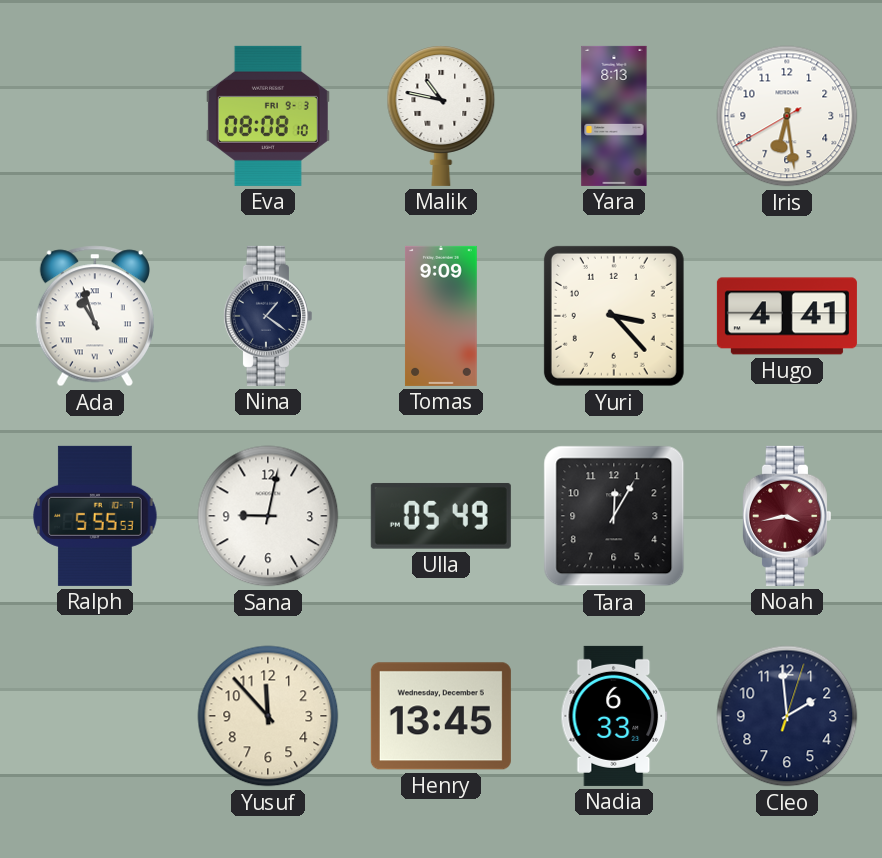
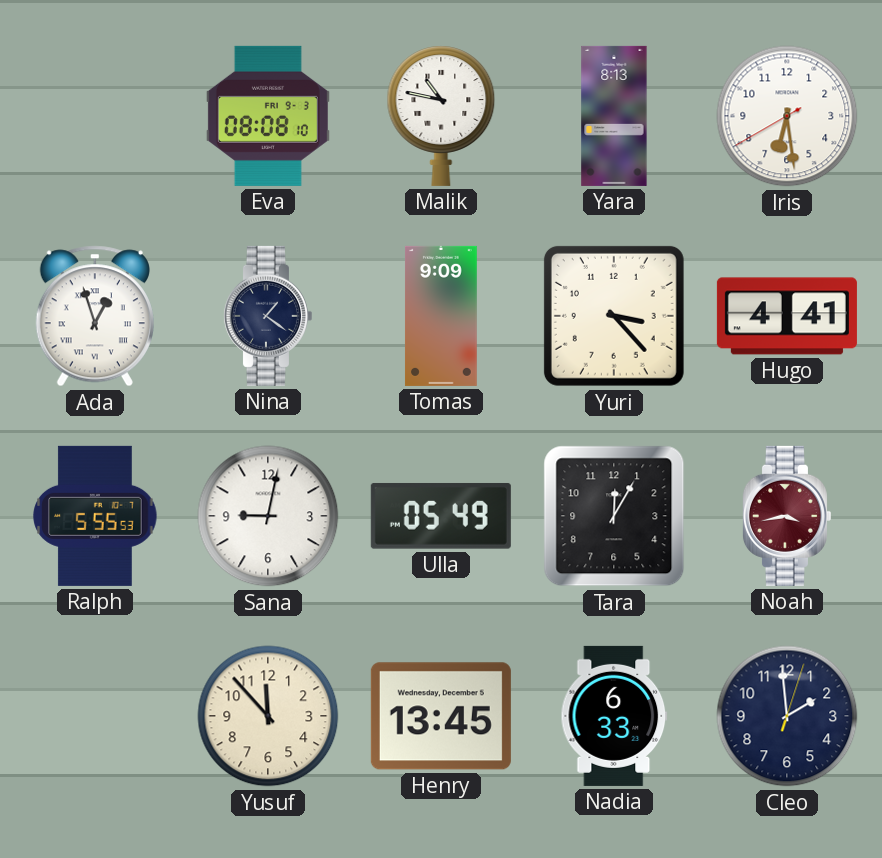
Ada: 10:57 -> 12:57
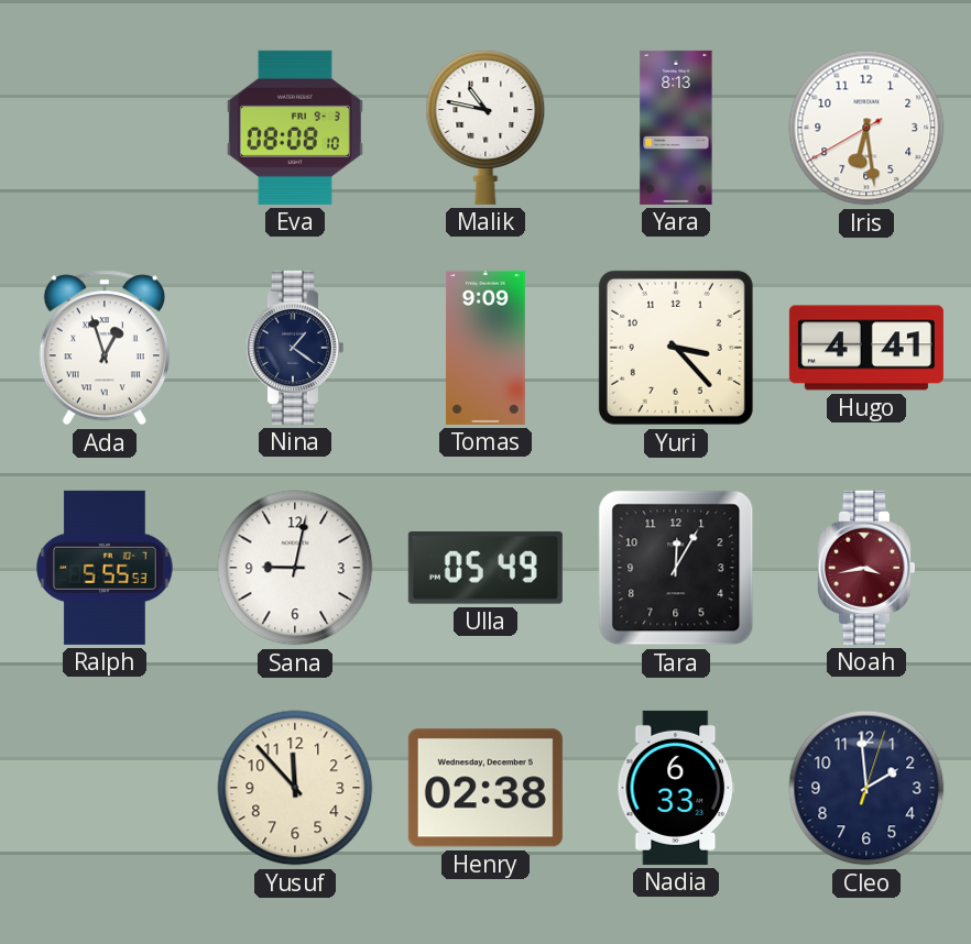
Henry: 13:45 -> 02:38
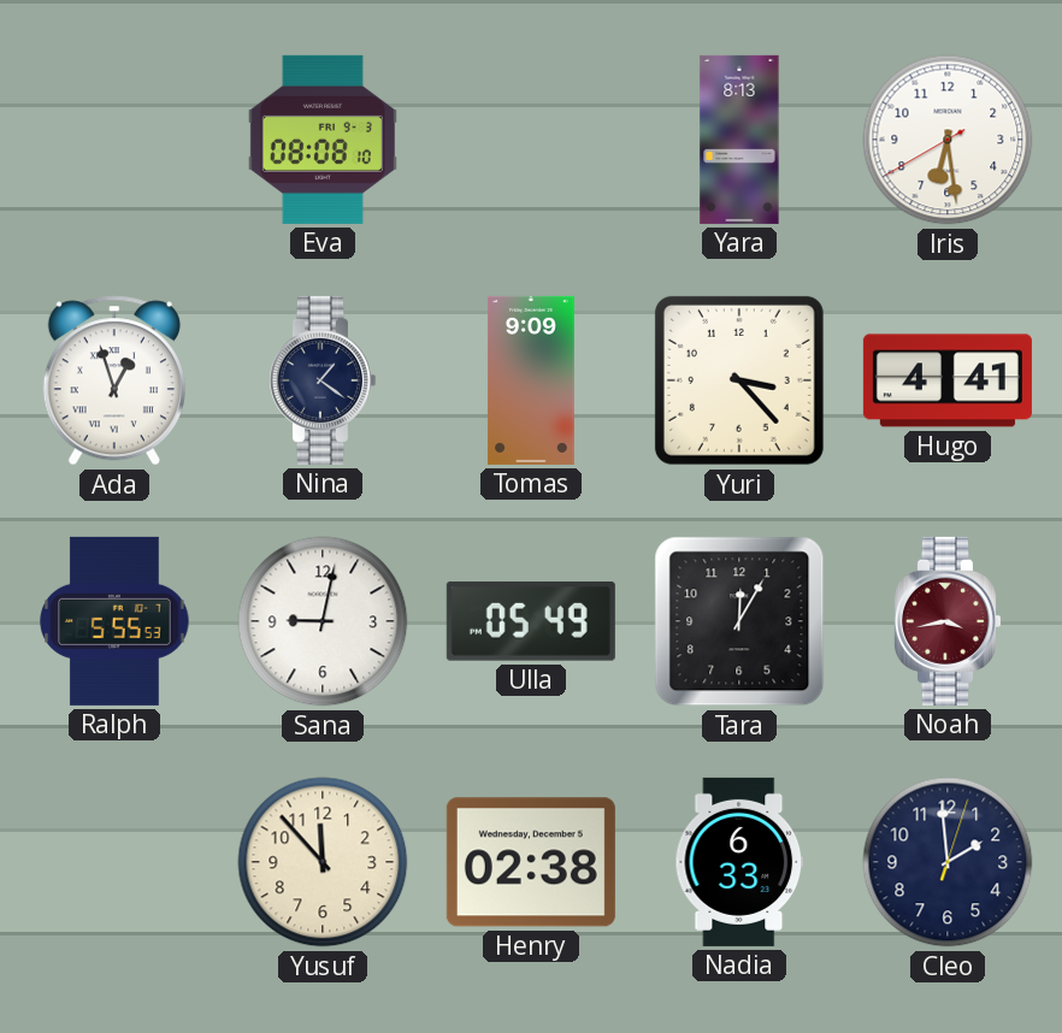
Malik: 10:47 -> none
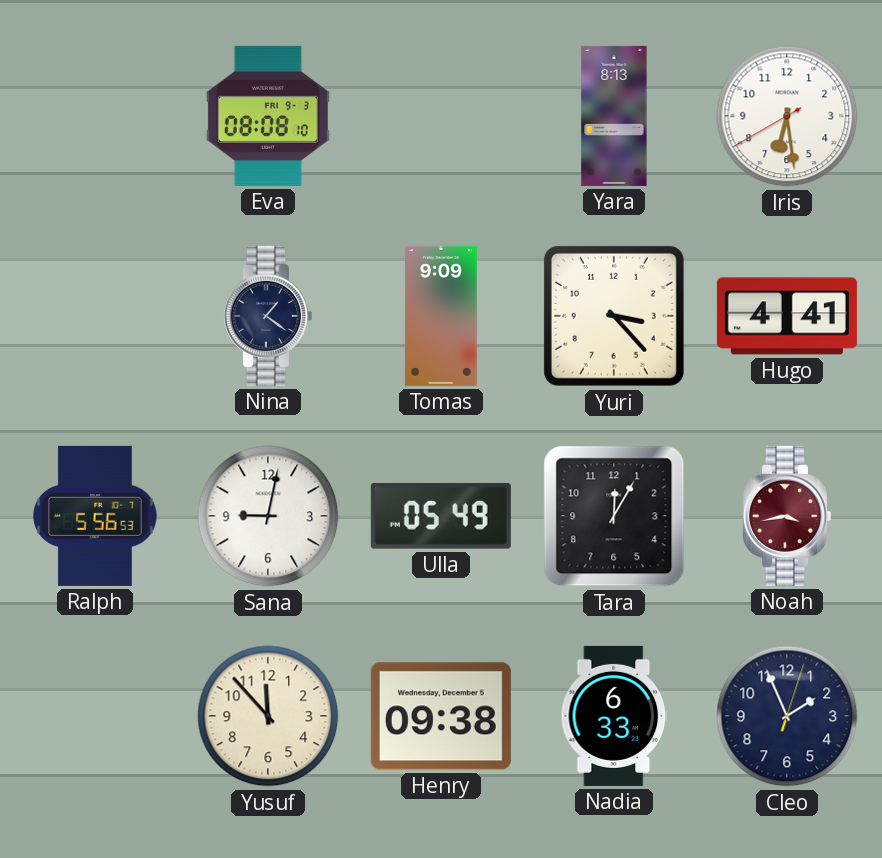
Ada: 12:57 -> none
Ralph: 5:55 -> 5:56
Henry: 02:38 -> 09:38
Cleo: 1:59 -> 1:56
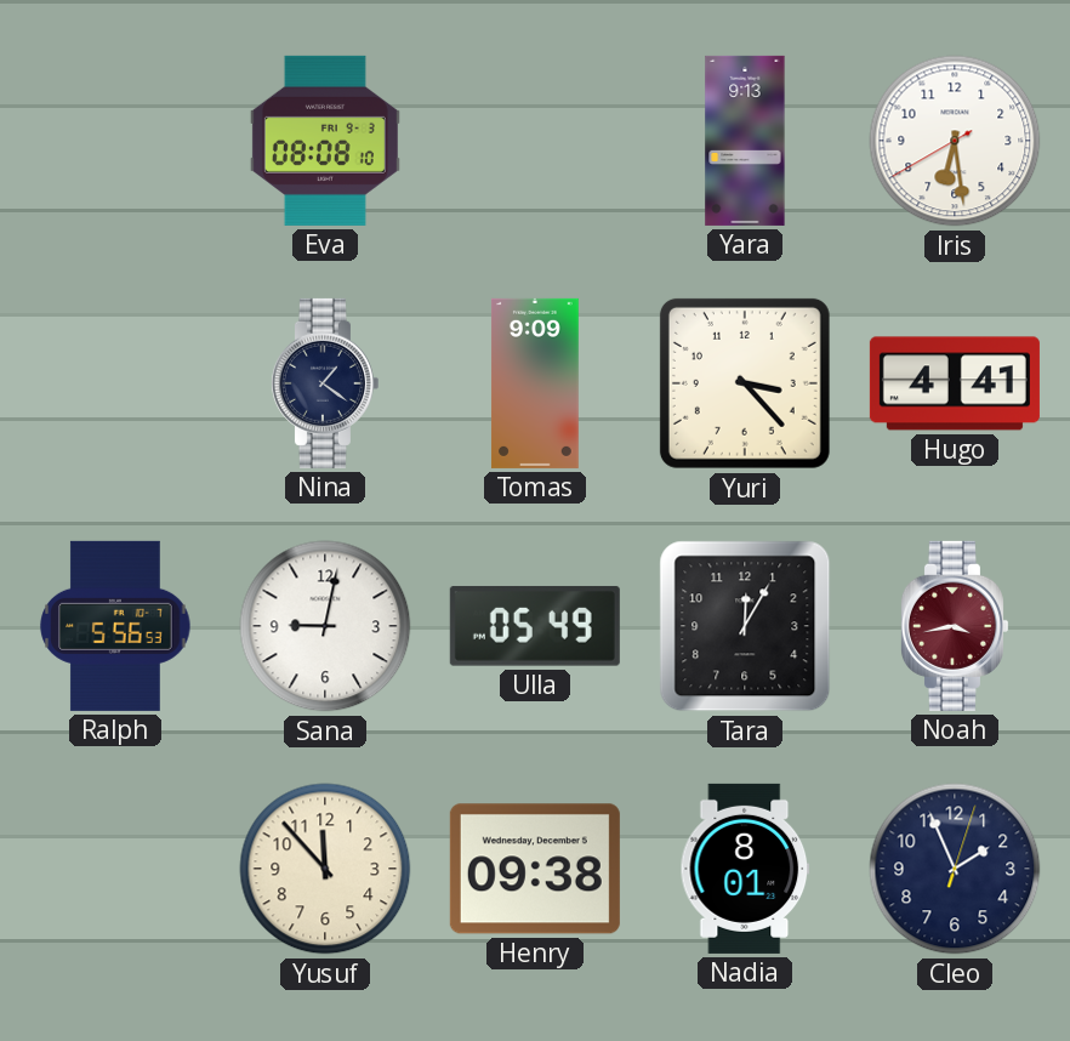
Yara: 8:13 -> 9:13
Nadia: 6:33 -> 8:01
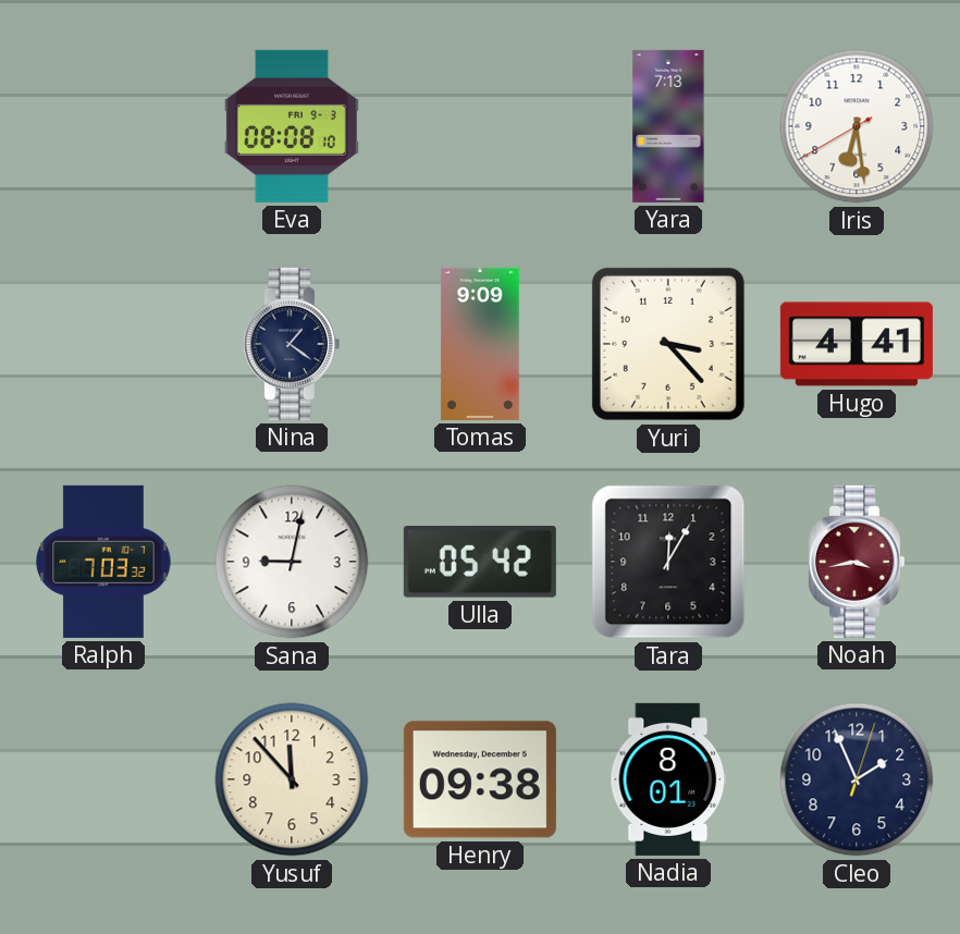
Yara: 9:13 -> 7:13
Ralph: 5:56 -> 7:03
Ulla: 05:49 -> 05:42
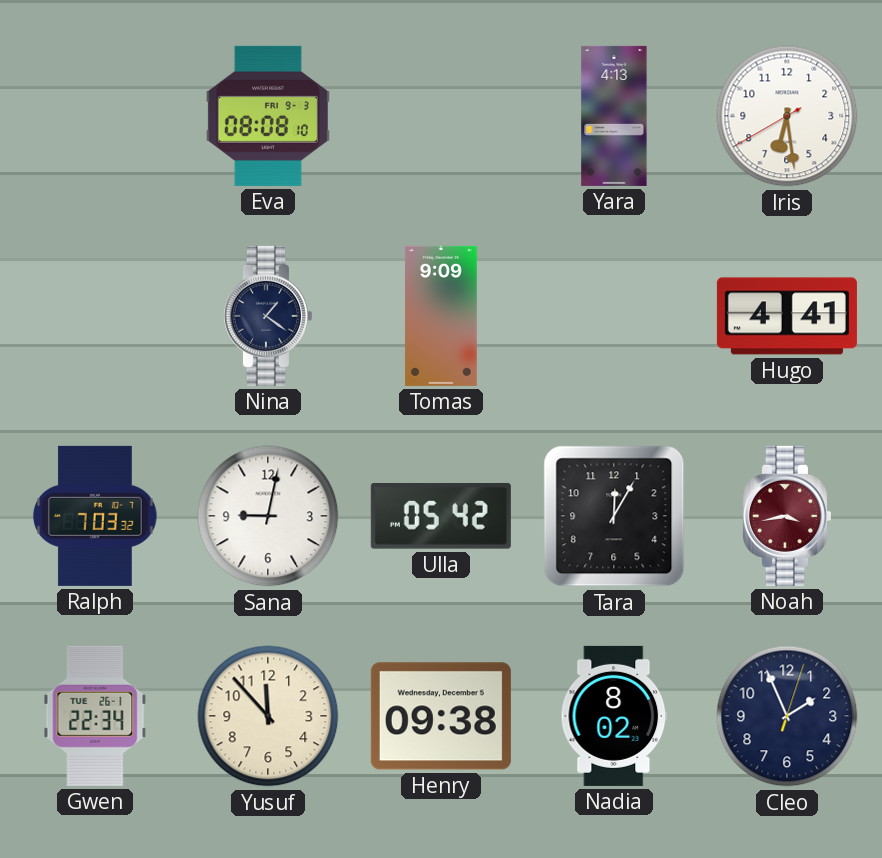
Yara: 7:13 -> 4:13
Yuri: 3:23 -> none
Gwen: none -> 22:34
Nadia: 8:01 -> 8:02
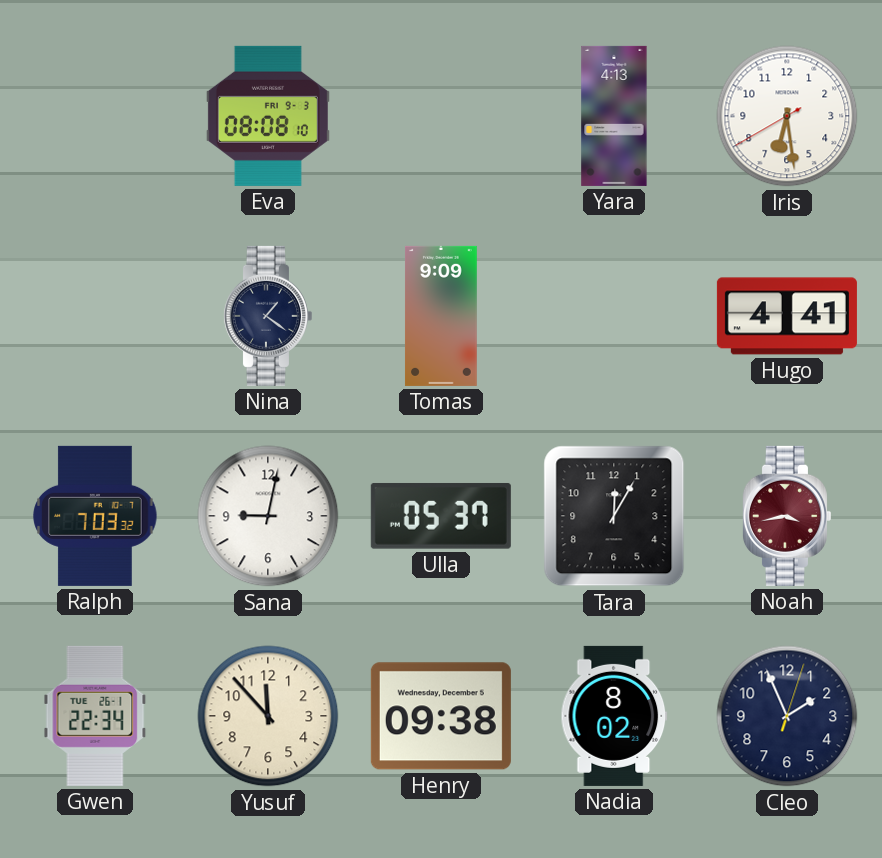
Ulla: 05:42 -> 05:37
